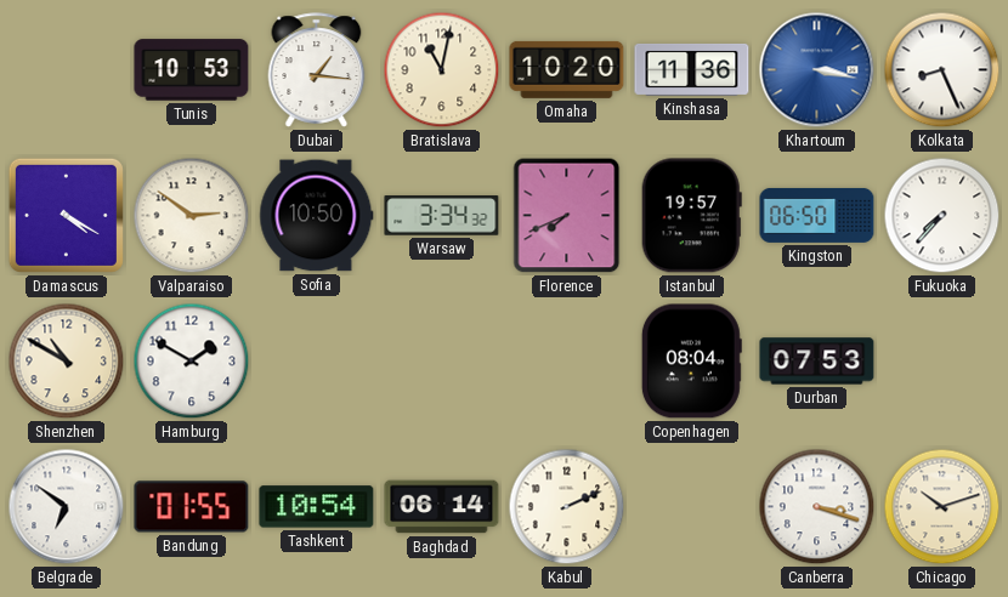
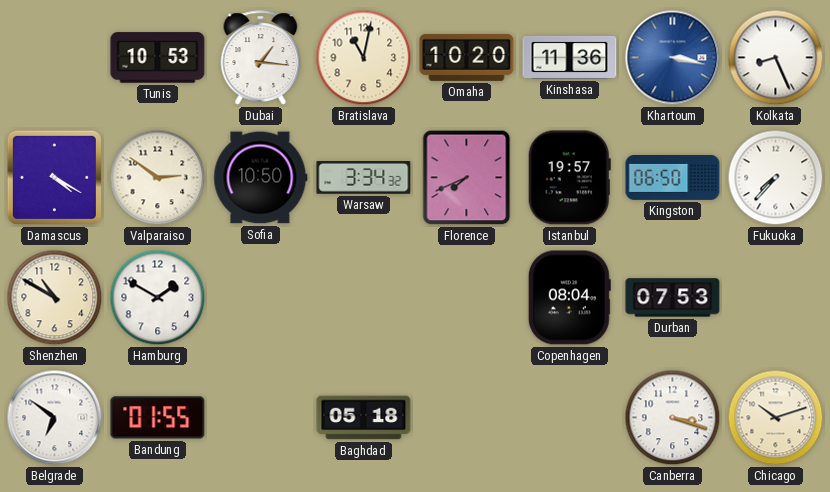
Tashkent: 10:54 -> none
Baghdad: 06:14 -> 05:18
Kabul: 2:11 -> none
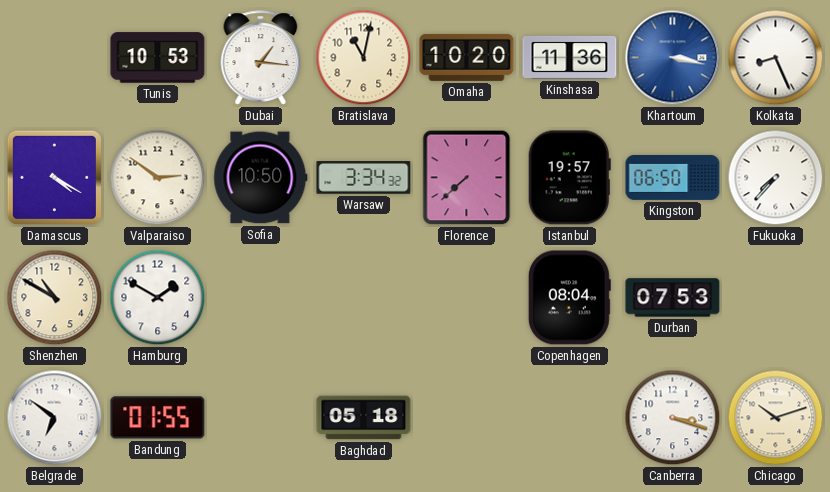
Florence: 7:41 -> 7:38
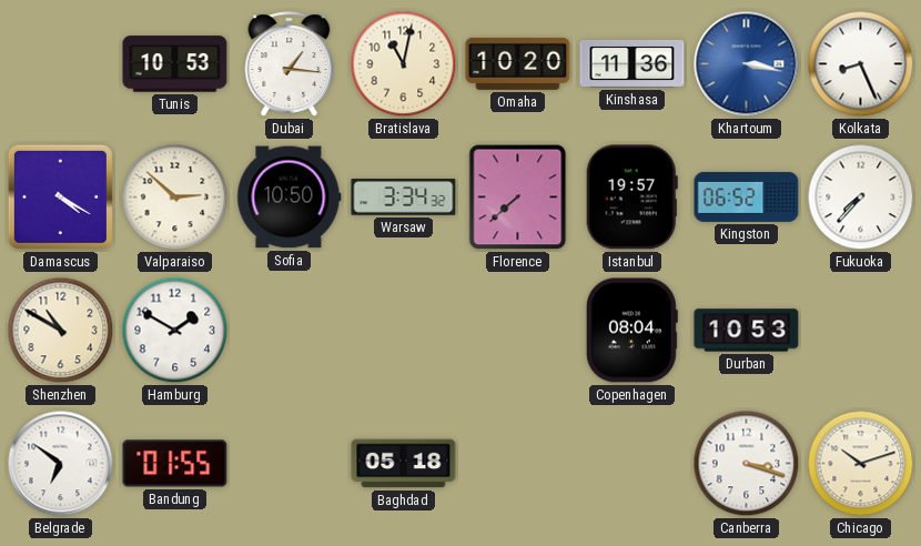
Valparaiso: 2:51 -> 2:52
Kingston: 06:50 -> 06:52
Durban: 07:53 -> 10:53
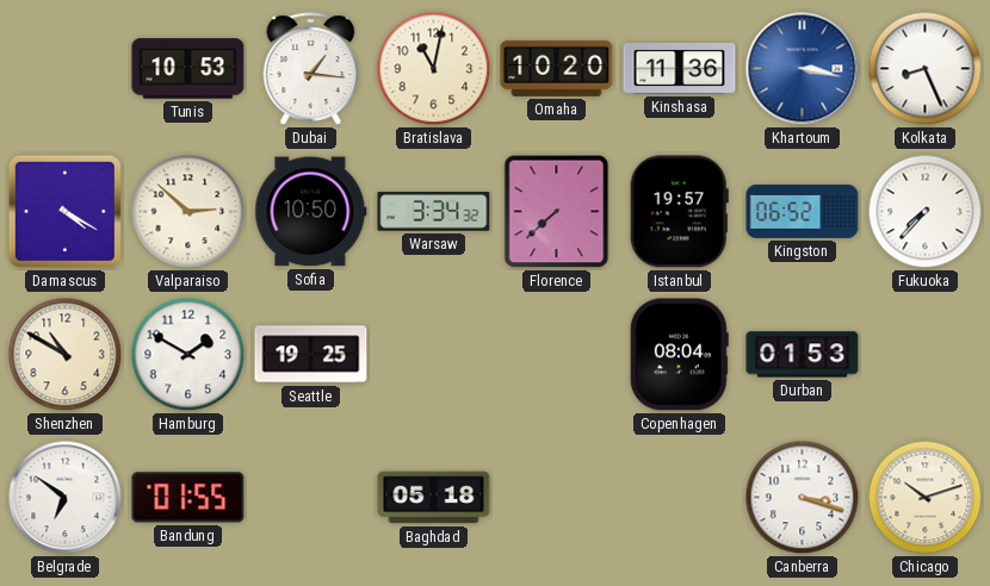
Seattle: none -> 19:25
Durban: 10:53 -> 01:53
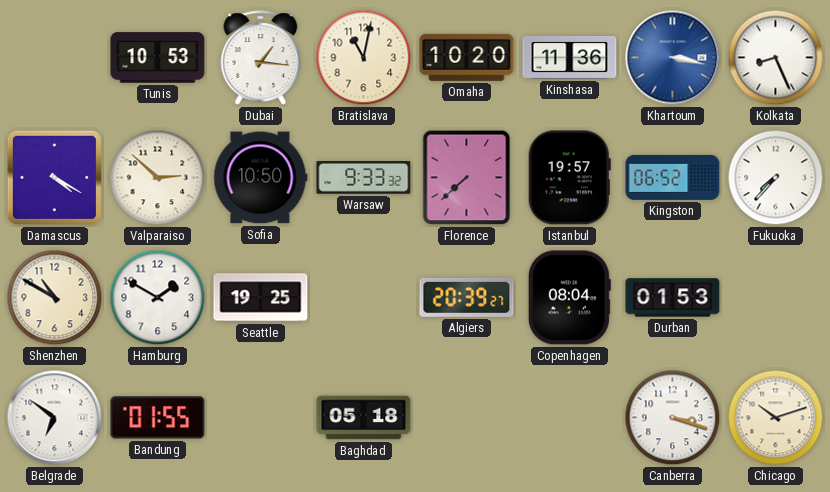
Warsaw: 3:34 -> 9:33
Algiers: none -> 20:39
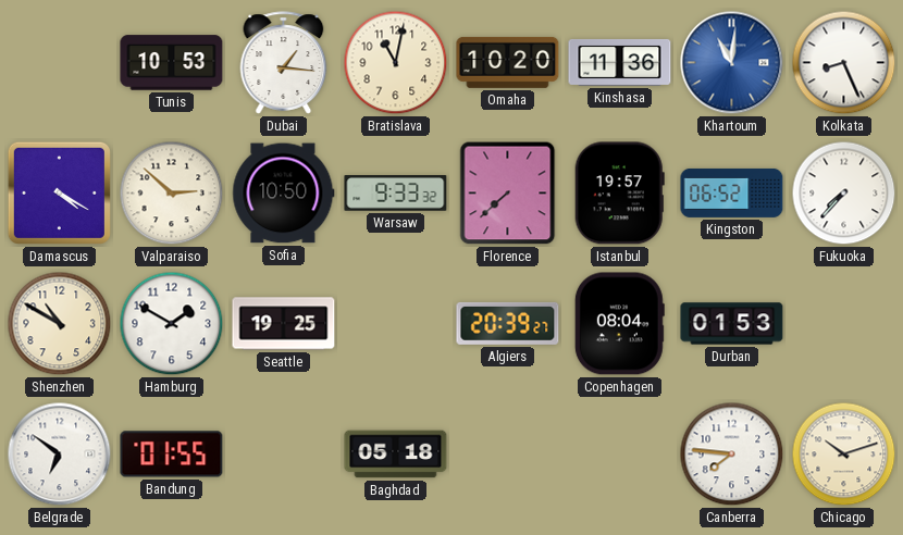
Khartoum: 3:17 -> 11:01
Canberra: 3:18 -> 7:46
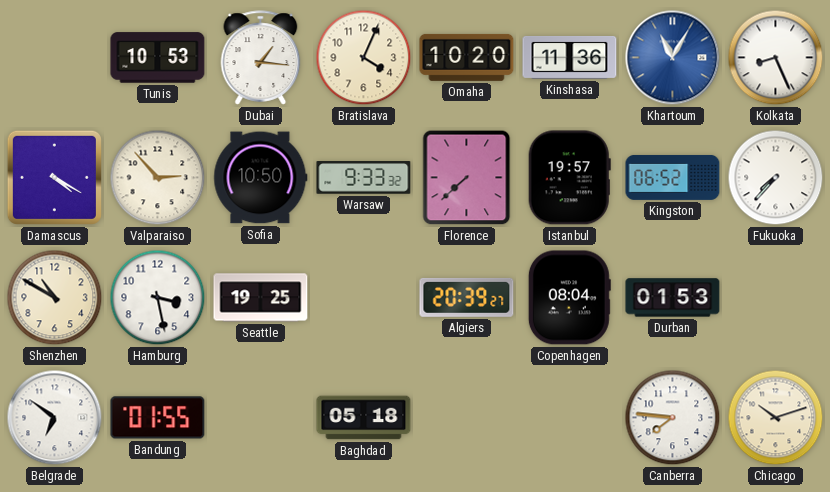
Bratislava: 11:02 -> 4:04
Khartoum: 11:01 -> 11:05
Valparaiso: 2:52 -> 2:53
Hamburg: 1:50 -> 3:28
